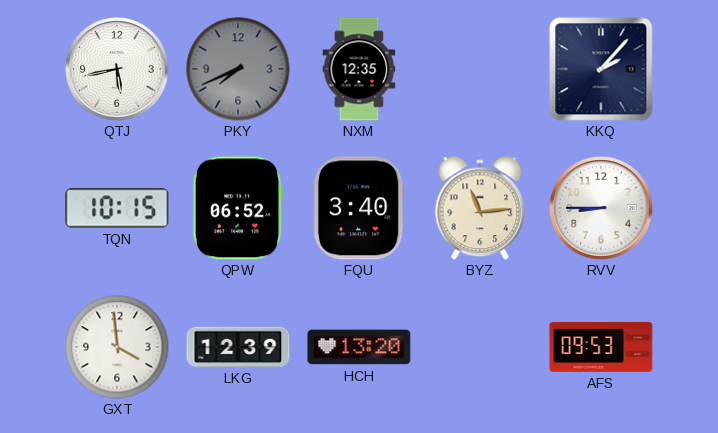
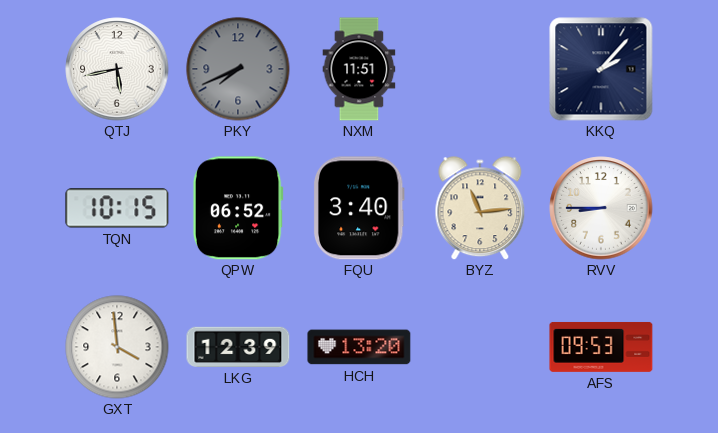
NXM: 12:35 -> 11:51
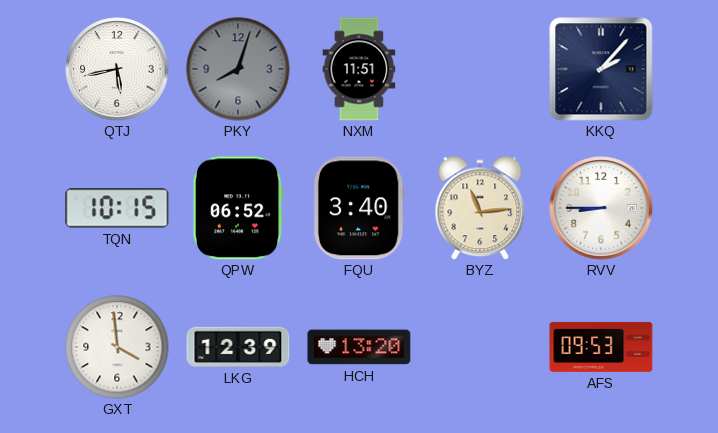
PKY: 7:41 -> 8:03
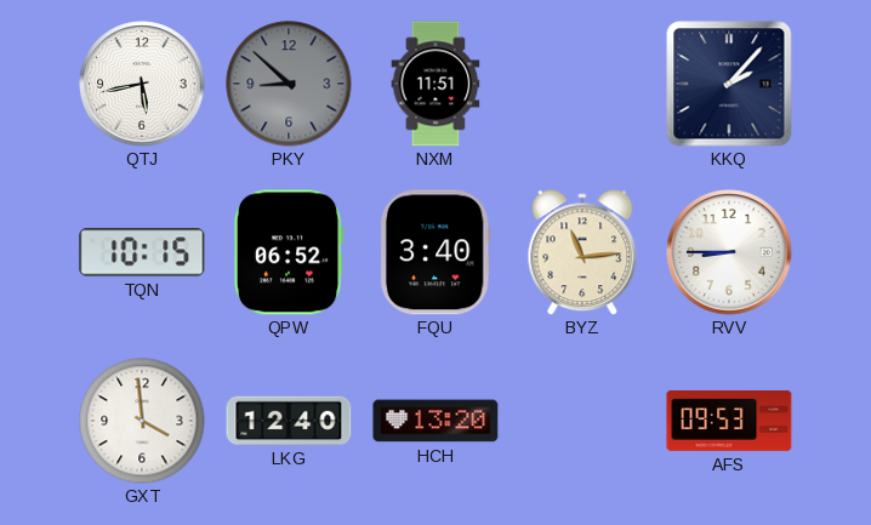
PKY: 8:03 -> 8:52
LKG: 12:39 -> 12:40
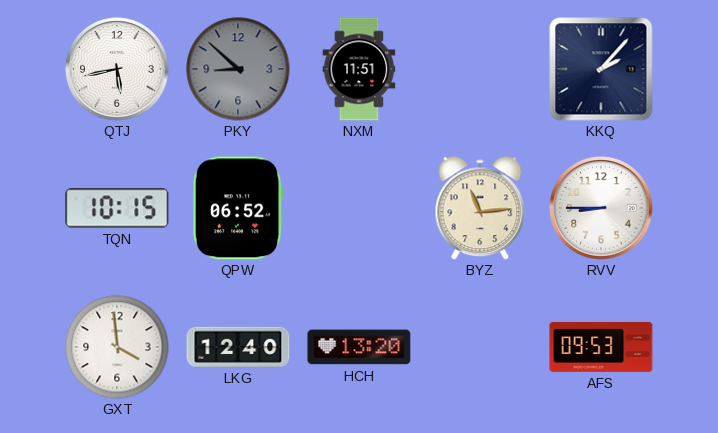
FQU: 3:40 -> none
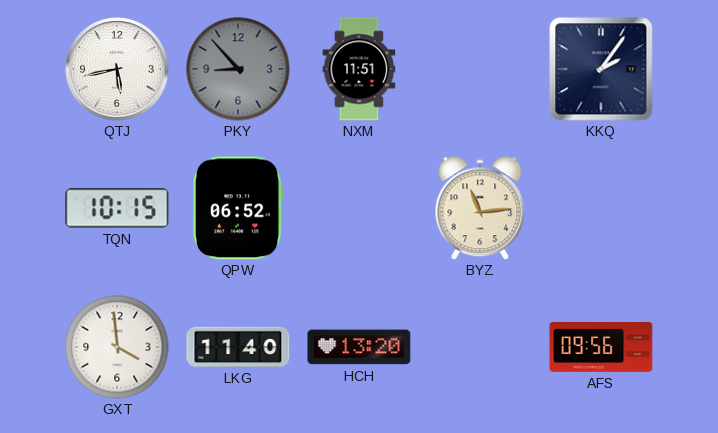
PKY: 8:52 -> 8:53
KKQ: 2:07 -> 2:06
RVV: 8:45 -> none
LKG: 12:40 -> 11:40
AFS: 09:53 -> 09:56
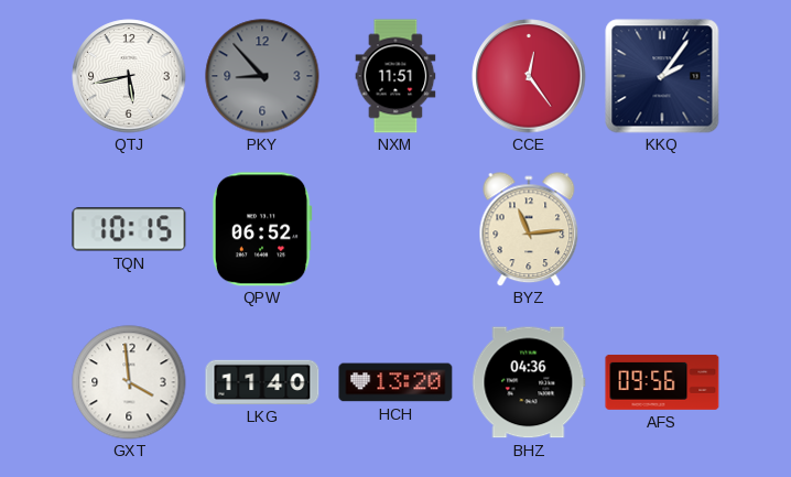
CCE: none -> 12:24
BHZ: none -> 04:36
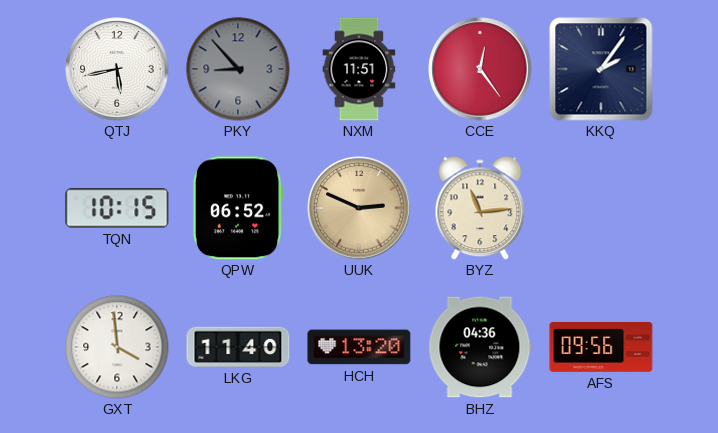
UUK: none -> 2:49
